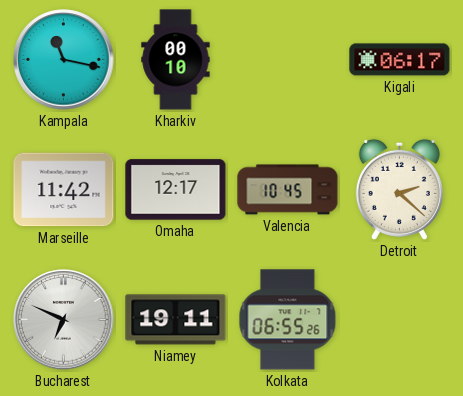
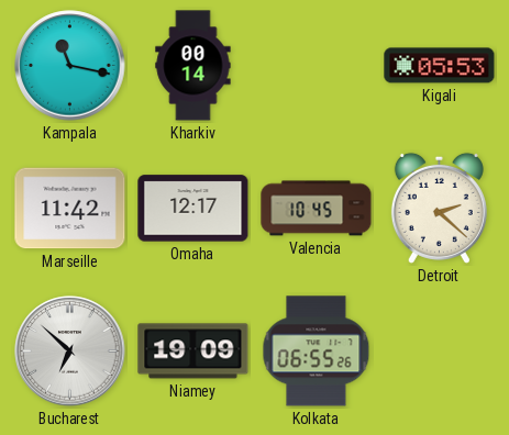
Kharkiv: 00:10 -> 00:14
Kigali: 06:17 -> 05:53
Bucharest: 6:49 -> 6:52
Niamey: 19:11 -> 19:09
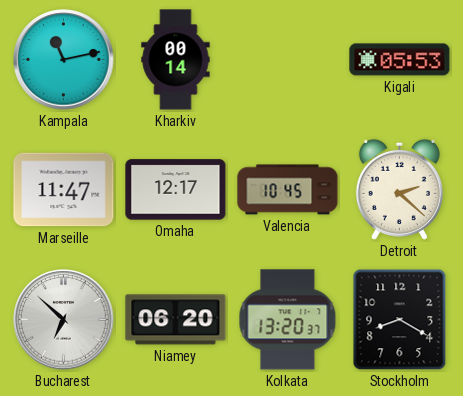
Kampala: 11:17 -> 11:13
Marseille: 11:42 -> 11:47
Niamey: 19:09 -> 06:20
Kolkata: 06:55 -> 13:20
Stockholm: none -> 8:20
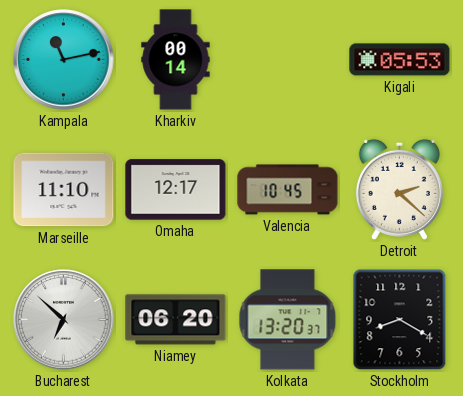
Marseille: 11:47 -> 11:10
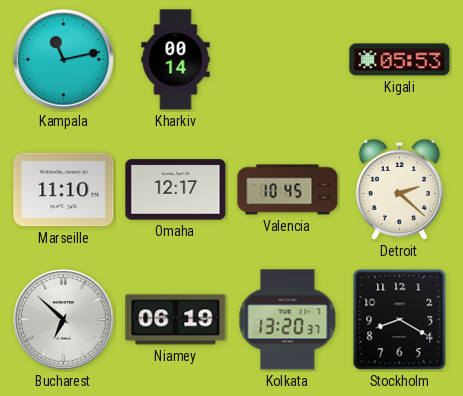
Niamey: 06:20 -> 06:19
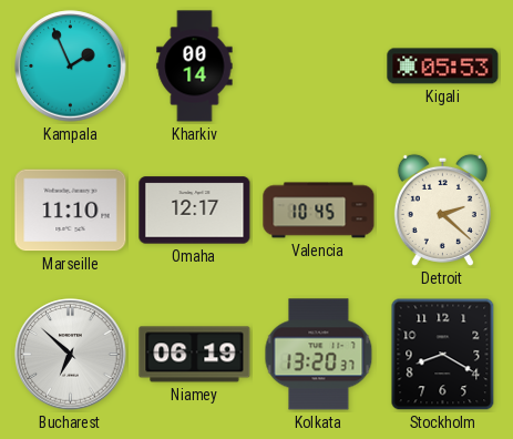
Kampala: 11:13 -> 1:56
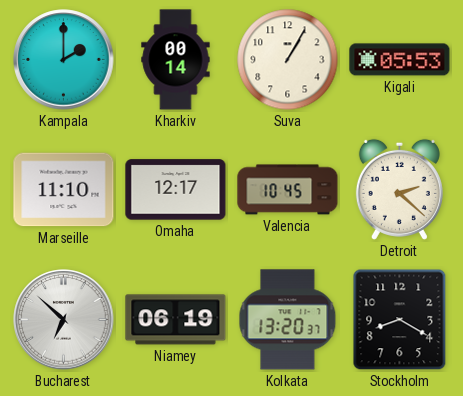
Kampala: 1:56 -> 2:00
Suva: none -> 1:05
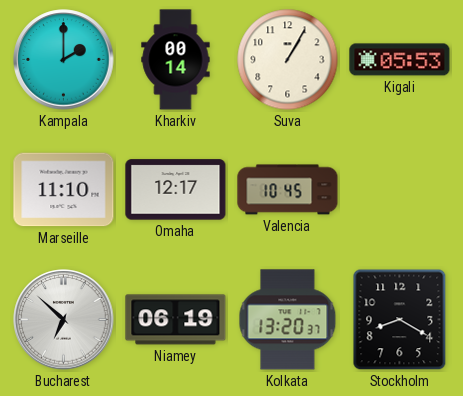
Detroit: 2:22 -> none
